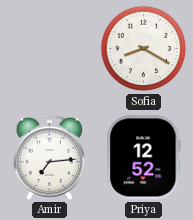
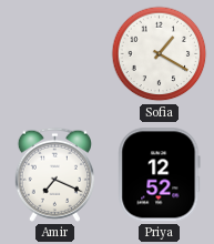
Sofia: 8:20 -> 1:20
Amir: 7:14 -> 7:19
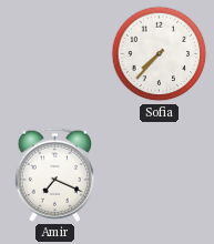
Sofia: 1:20 -> 7:37
Priya: 12:52 -> none
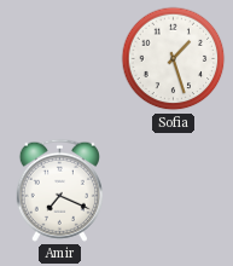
Sofia: 7:37 -> 1:27
